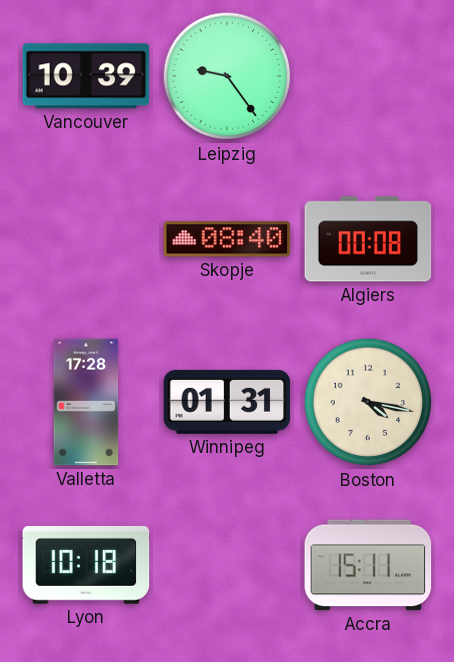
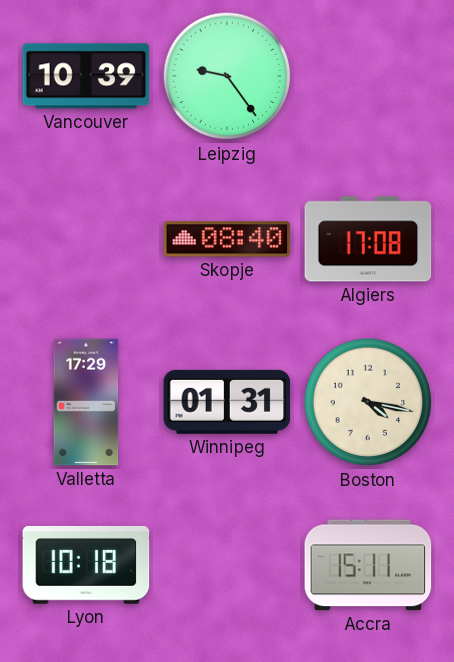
Algiers: 00:08 -> 17:08
Valletta: 17:28 -> 17:29
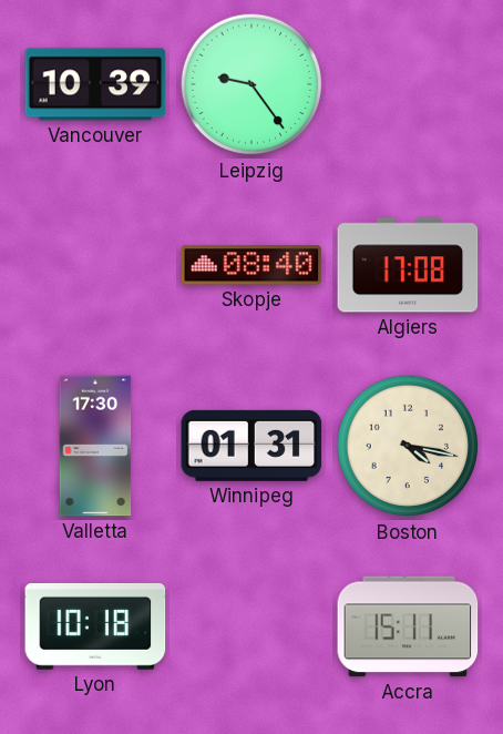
Valletta: 17:29 -> 17:30
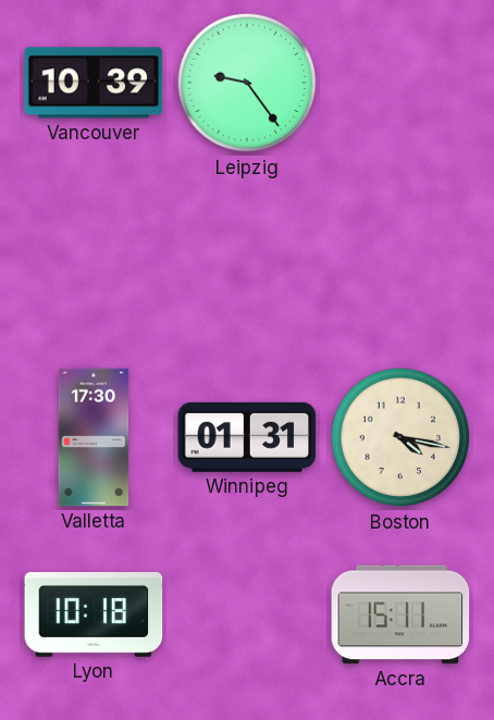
Skopje: 08:40 -> none
Algiers: 17:08 -> none
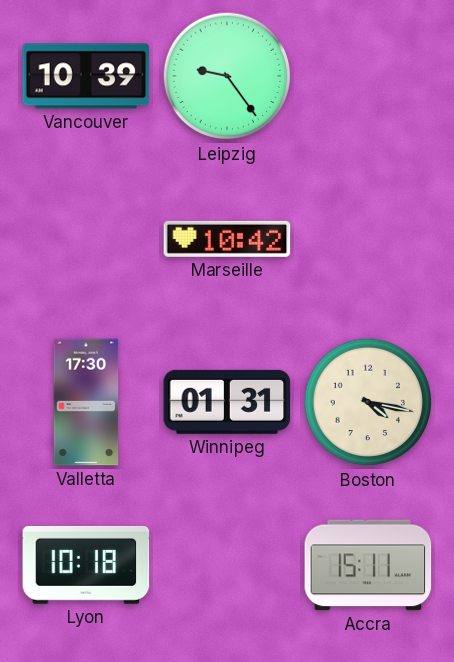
Marseille: none -> 10:42
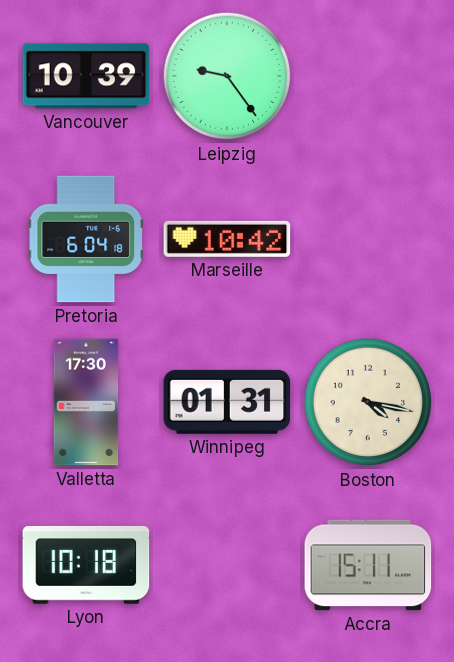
Pretoria: none -> 6:04
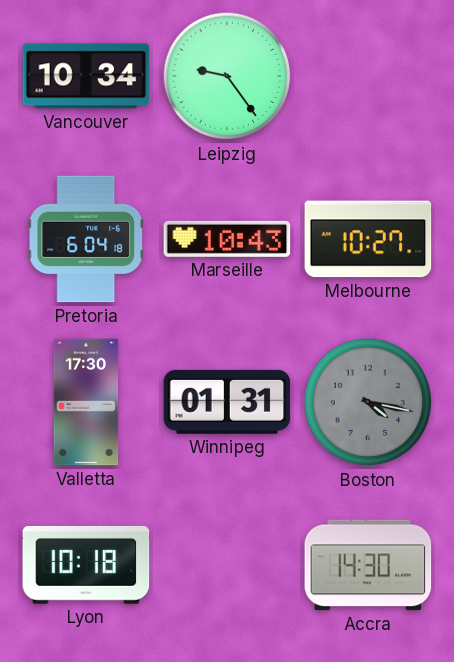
Vancouver: 10:39 -> 10:34
Marseille: 10:42 -> 10:43
Melbourne: none -> 10:27
Boston dial: cream -> grey
Accra: 15:11 -> 14:30
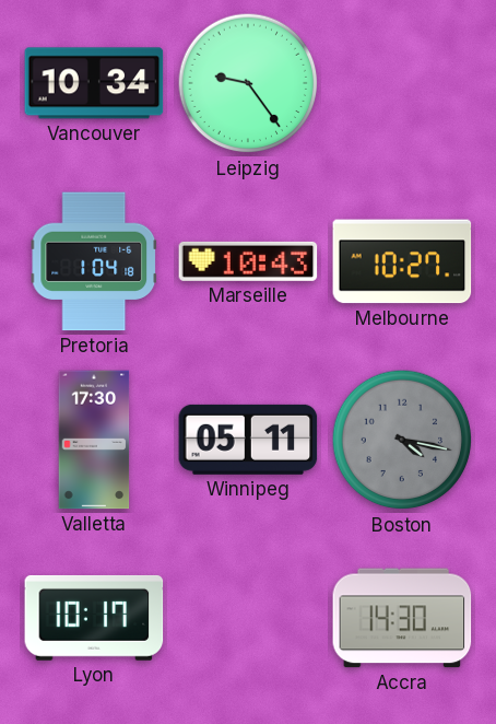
Pretoria: 6:04 -> 1:04
Winnipeg: 01:31 -> 05:11
Lyon: 10:18 -> 10:17
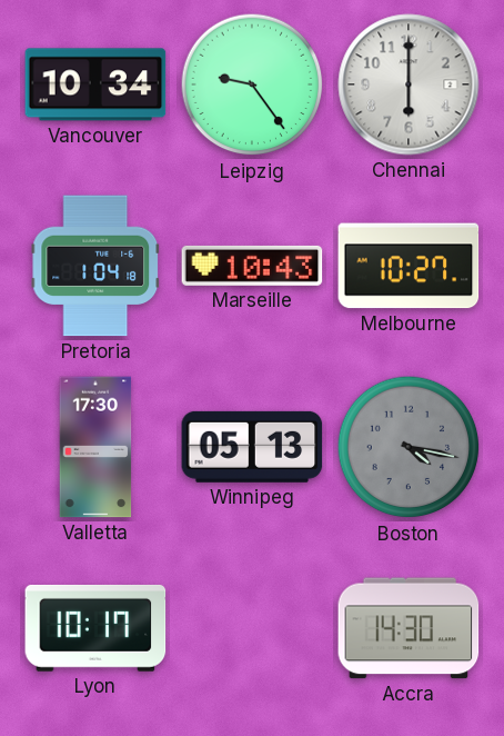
Chennai: none -> 6:00
Winnipeg: 05:11 -> 05:13
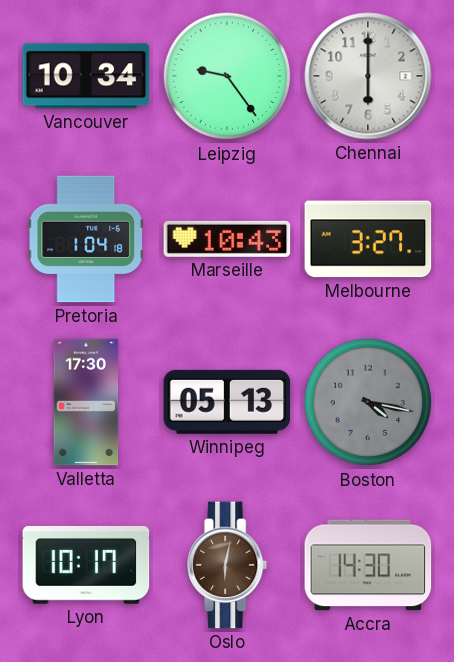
Melbourne: 10:27 -> 3:27
Oslo: none -> 6:02
